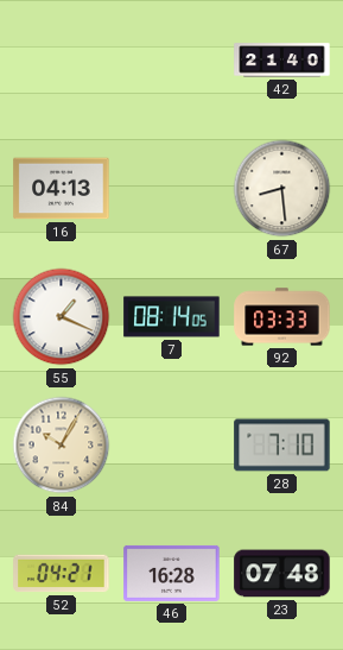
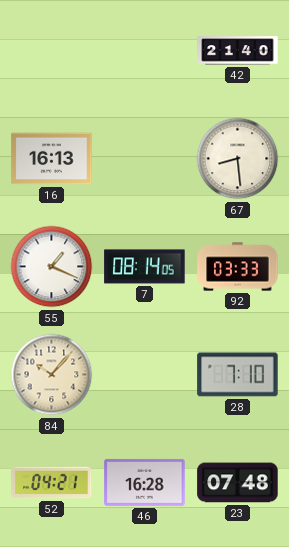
16: 04:13 -> 16:13
84: 10:05 -> 10:07
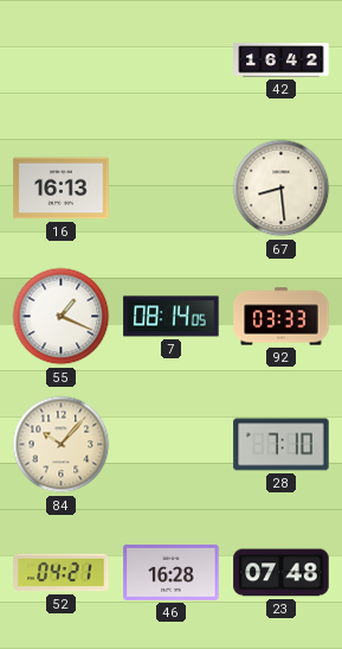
42: 21:40 -> 16:42
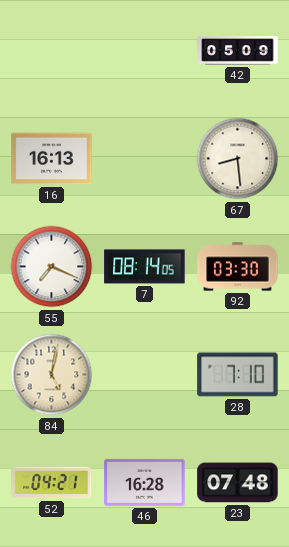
42: 16:42 -> 05:09
55: 1:19 -> 7:19
92: 03:33 -> 03:30
84: 10:07 -> 5:02
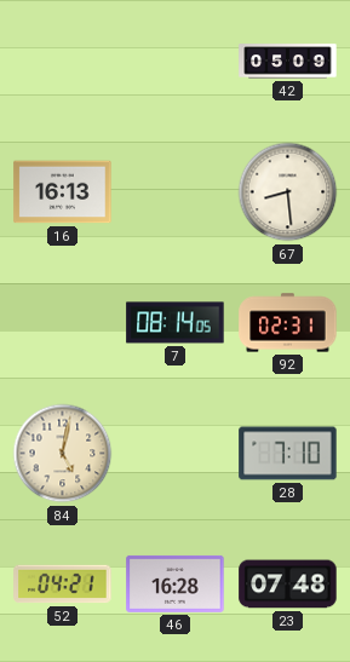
55: 7:19 -> none
92: 03:30 -> 02:31
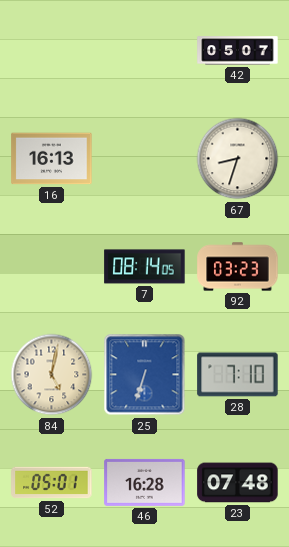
42: 05:09 -> 05:07
67: 8:29 -> 8:33
92: 02:31 -> 03:23
25: none -> 6:33
52: 04:21 -> 05:01
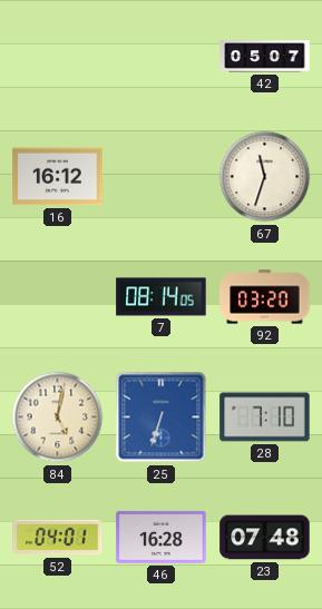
16: 16:13 -> 16:12
67: 8:33 -> 11:33
92: 03:23 -> 03:20
52: 05:01 -> 04:01
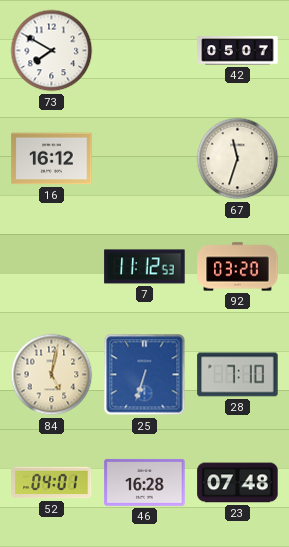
73: none -> 7:50
7: 08:14 -> 11:12
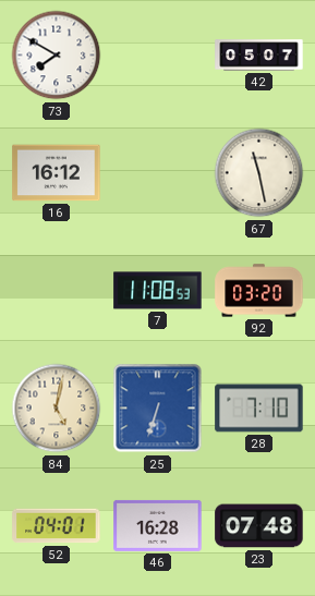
67: 11:33 -> 11:28
7: 11:12 -> 11:08
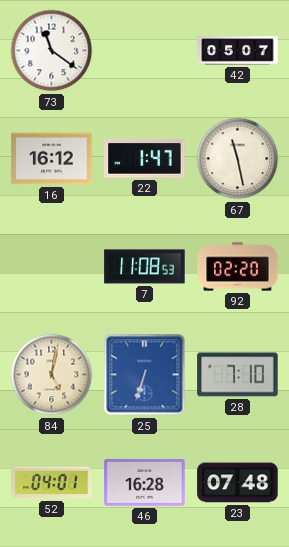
73: 7:50 -> 11:21
22: none -> 1:47
92: 03:20 -> 02:20
